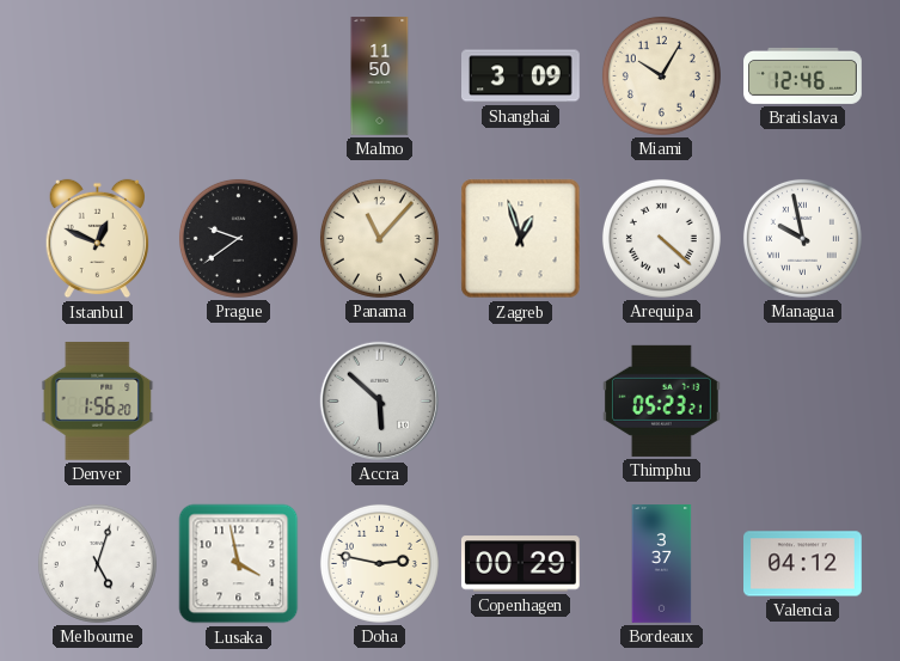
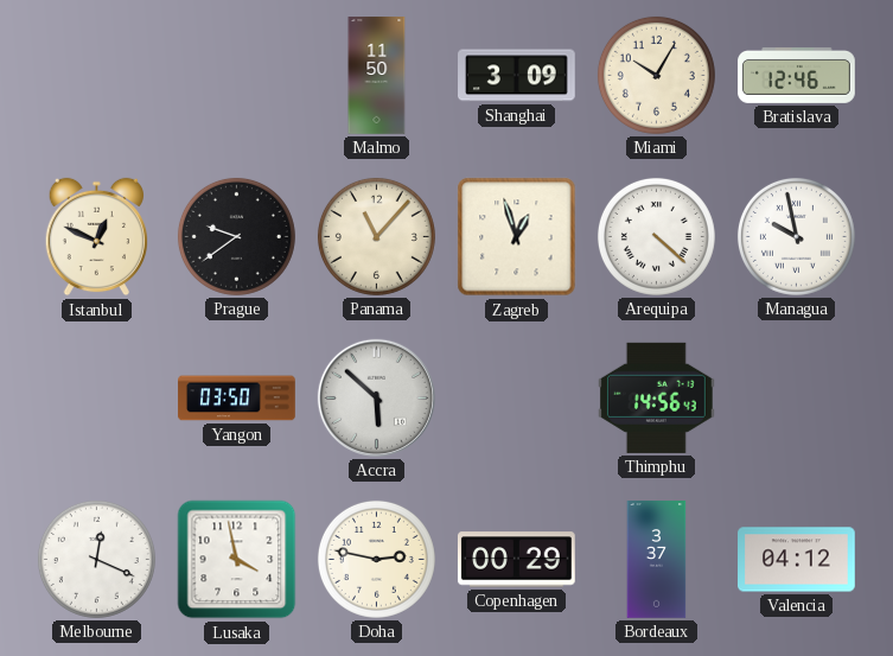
Denver: 1:56 -> none
Yangon: none -> 03:50
Thimphu: 05:23 -> 14:56
Melbourne: 5:03 -> 12:19
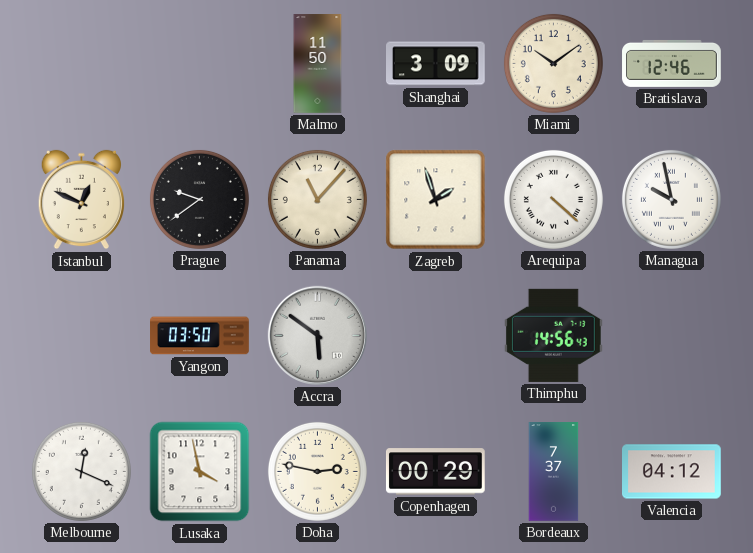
Miami: 10:05 -> 10:09
Zagreb: 12:57 -> 1:57
Accra: 5:52 -> 5:51
Bordeaux: 3:37 -> 7:37
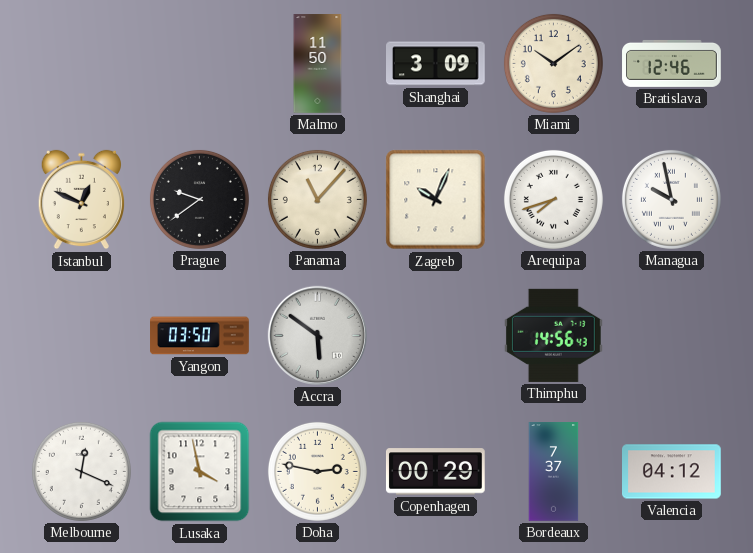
Zagreb: 1:57 -> 10:04
Arequipa: 4:22 -> 7:42
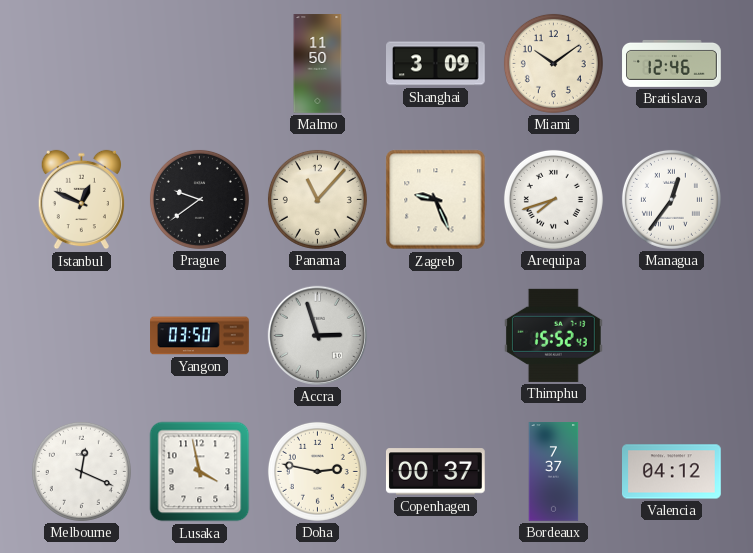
Zagreb: 10:04 -> 9:26
Managua: 9:58 -> 12:36
Accra: 5:51 -> 2:57
Thimphu: 14:56 -> 15:52
Copenhagen: 00:29 -> 00:37
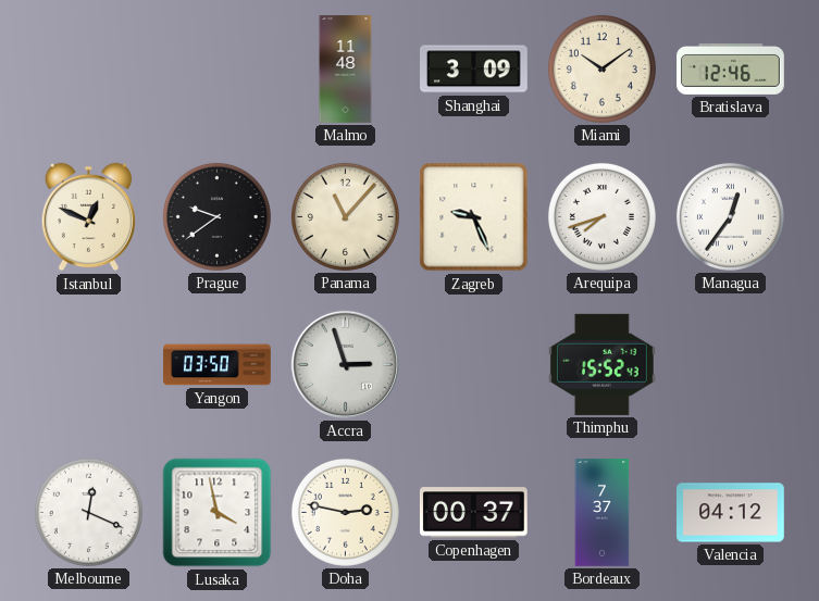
Malmo: 11:50 -> 11:48
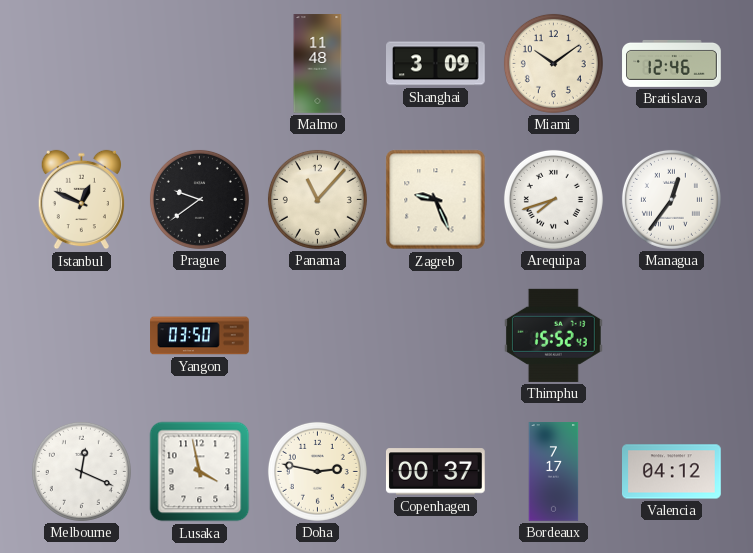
Accra: 2:57 -> none
Bordeaux: 7:37 -> 7:17
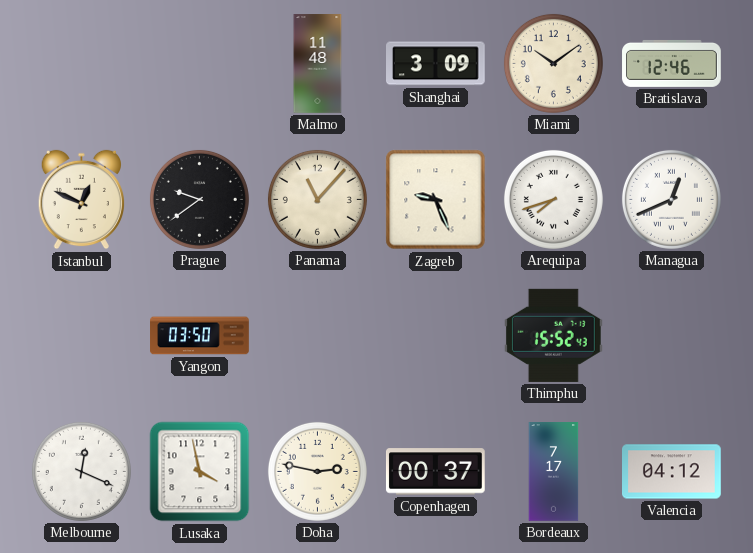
Managua: 12:36 -> 12:41
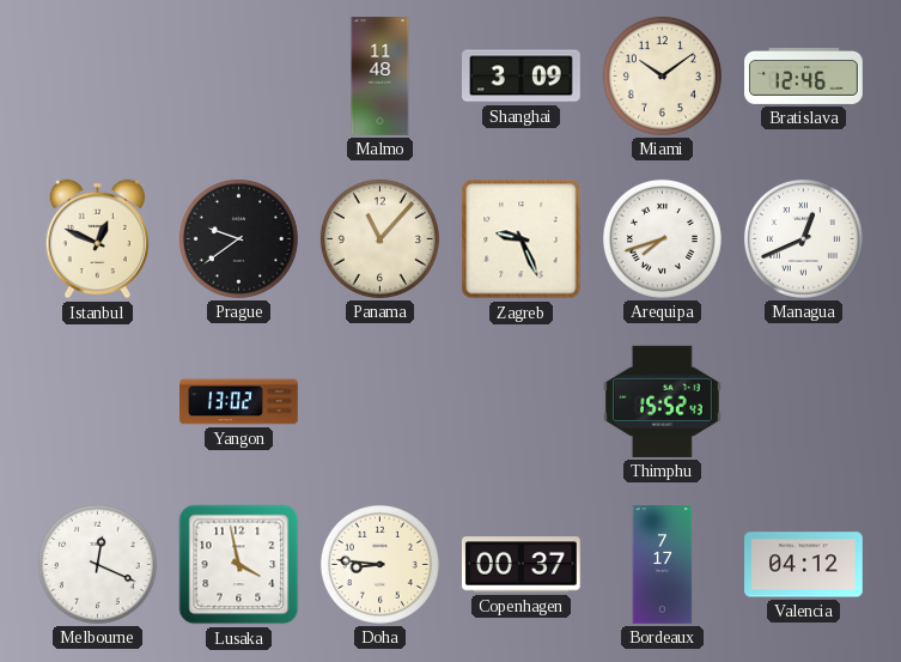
Yangon: 03:50 -> 13:02
Doha: 2:47 -> 8:46
